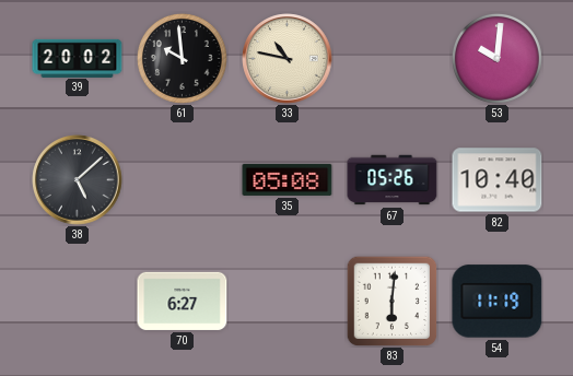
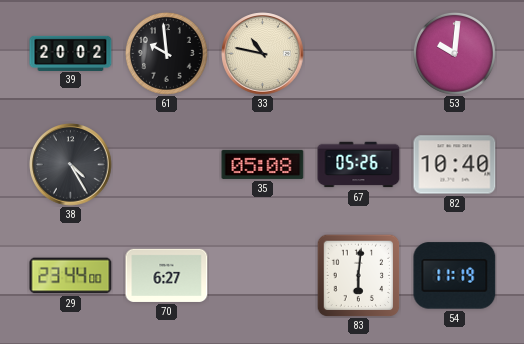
38: 5:08 -> 4:25
29: none -> 23:44
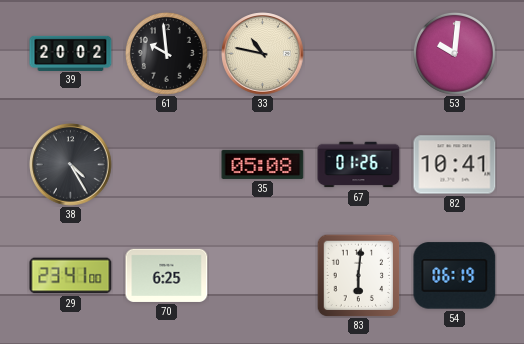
67: 05:26 -> 01:26
82: 10:40 -> 10:41
29: 23:44 -> 23:41
70: 6:27 -> 6:25
54: 11:19 -> 06:19
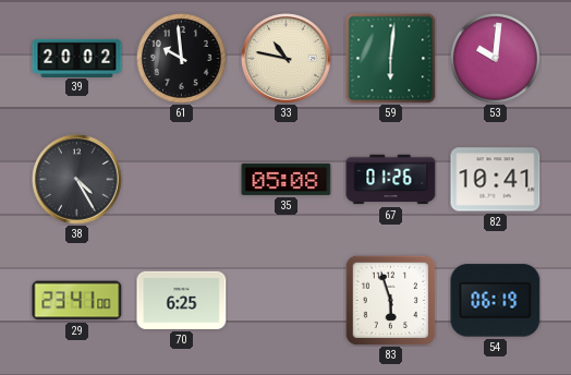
59: none -> 6:01
83: 6:01 -> 5:57
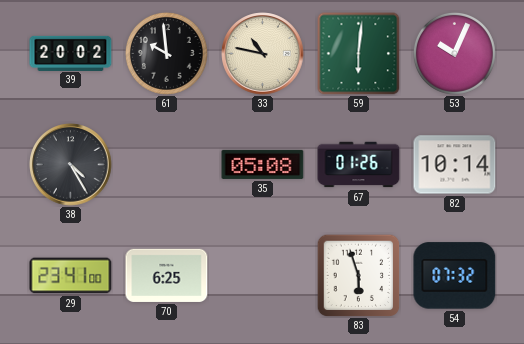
53: 10:01 -> 10:04
82: 10:41 -> 10:14
54: 06:19 -> 07:32
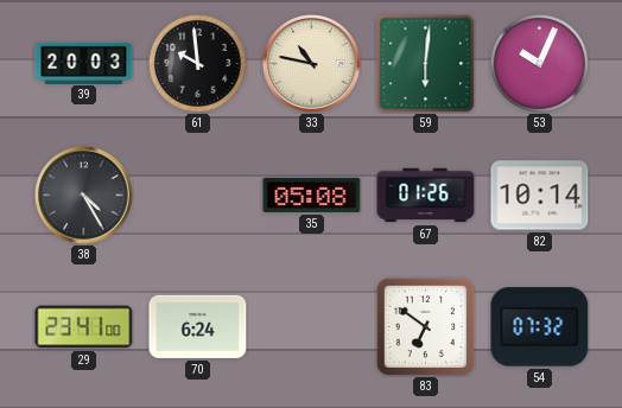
39: 20:02 -> 20:03
70: 6:25 -> 6:24
83: 5:57 -> 6:51
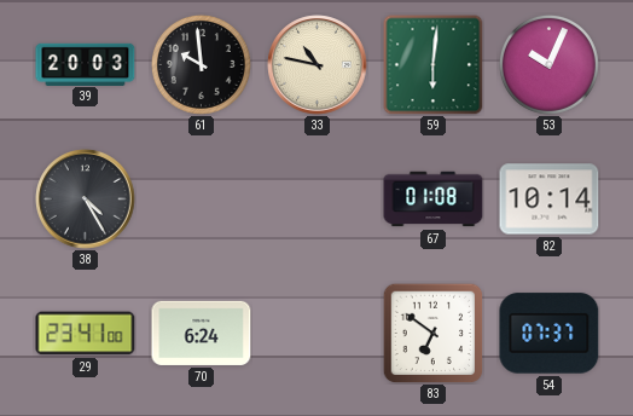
35: 05:08 -> none
67: 01:26 -> 01:08
54: 07:32 -> 07:37
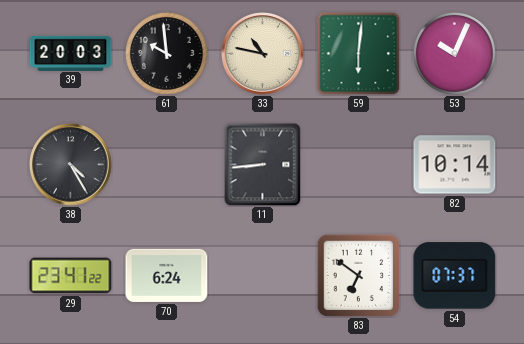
11: none -> 8:44
67: 01:08 -> none
29: 23:41:00 -> 23:41:22
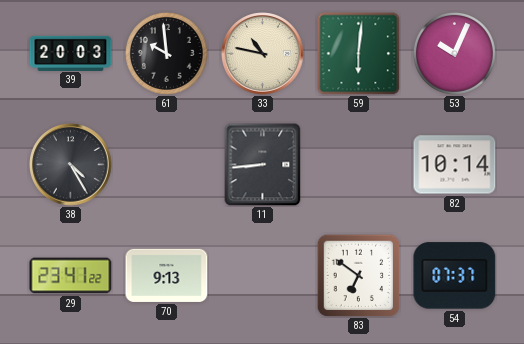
70: 6:24 -> 9:13
